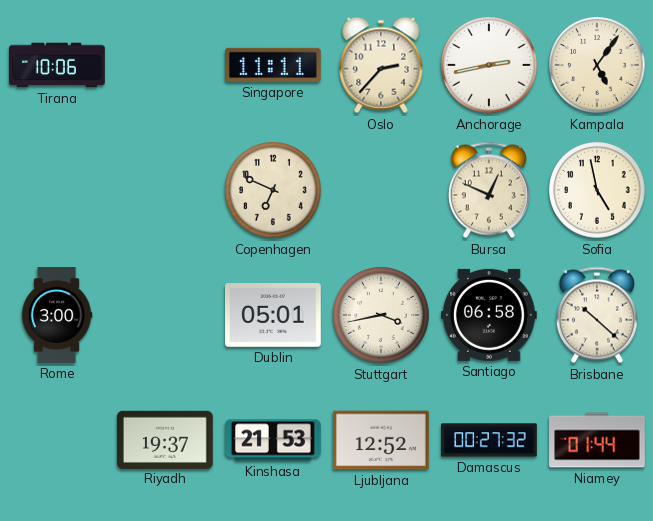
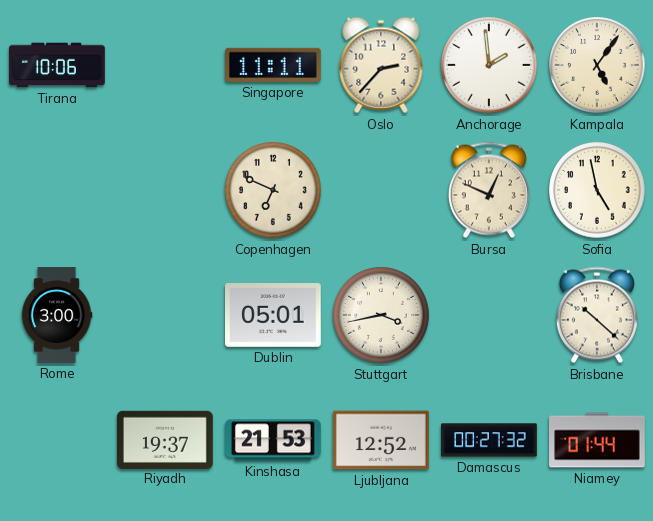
Anchorage: 2:43 -> 1:59
Santiago: 06:58 -> none
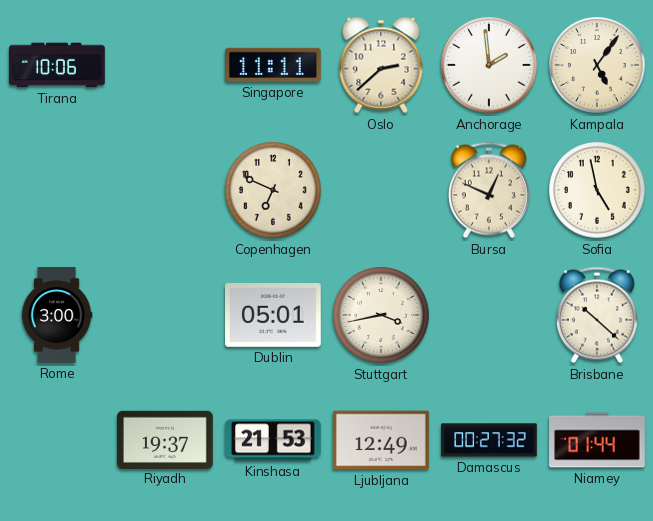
Oslo: 2:37 -> 2:38
Ljubljana: 12:52 -> 12:49
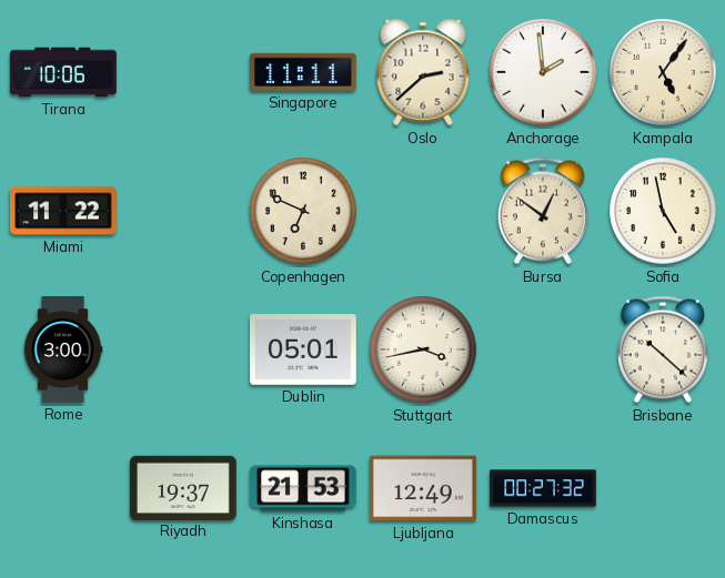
Miami: none -> 11:22
Bursa: 12:49 -> 12:51
Niamey: 01:44 -> none
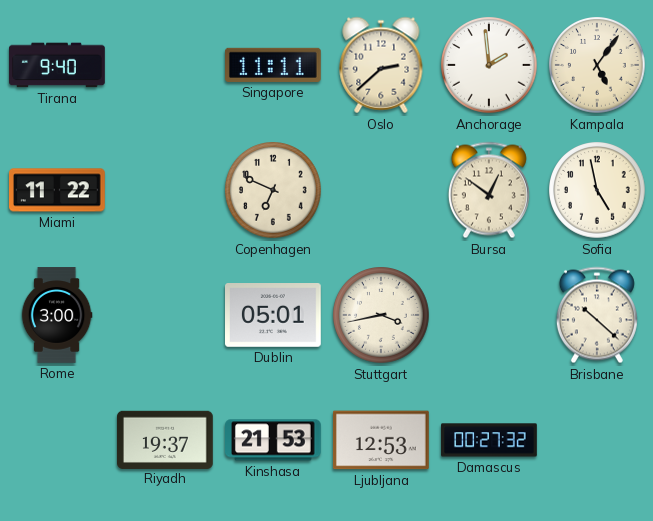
Tirana: 10:06 -> 9:40
Ljubljana: 12:49 -> 12:53
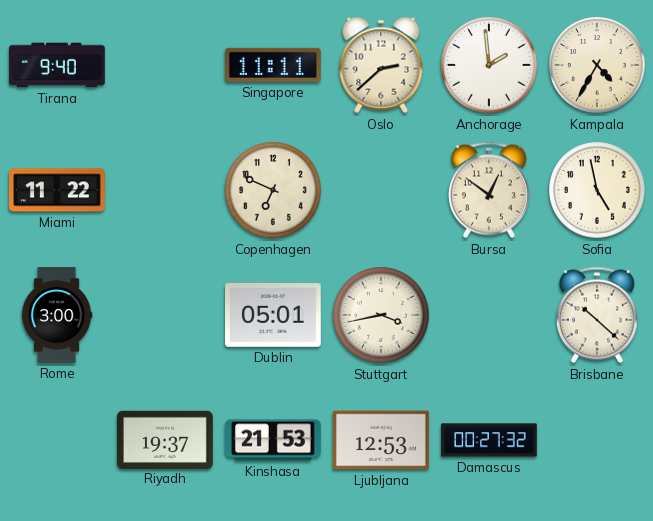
Kampala: 5:06 -> 4:35
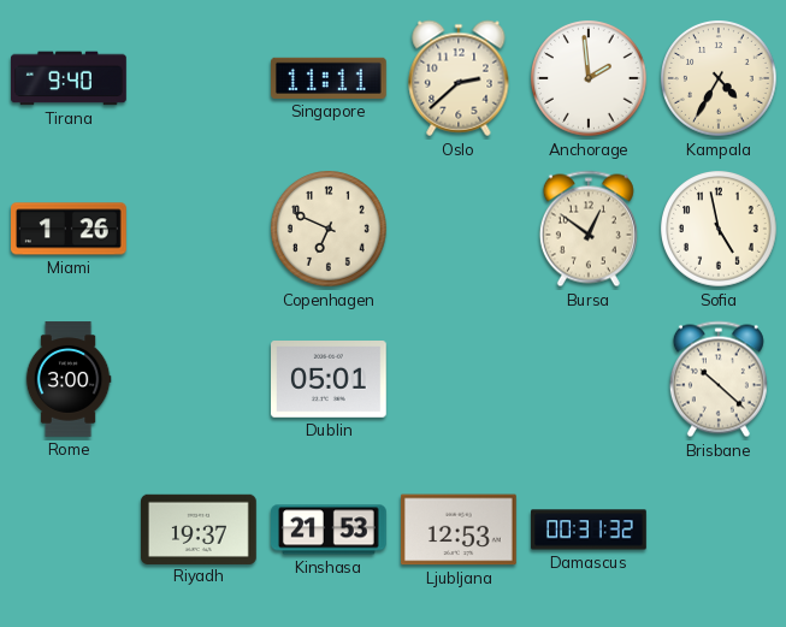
Miami: 11:22 -> 1:26
Stuttgart: 3:43 -> none
Damascus: 00:27 -> 00:31
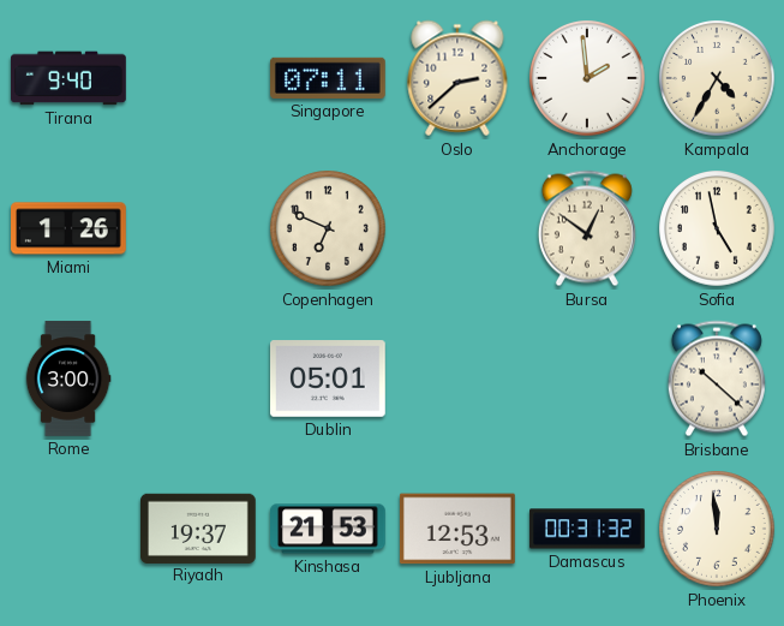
Singapore: 11:11 -> 07:11
Phoenix: none -> 11:59
